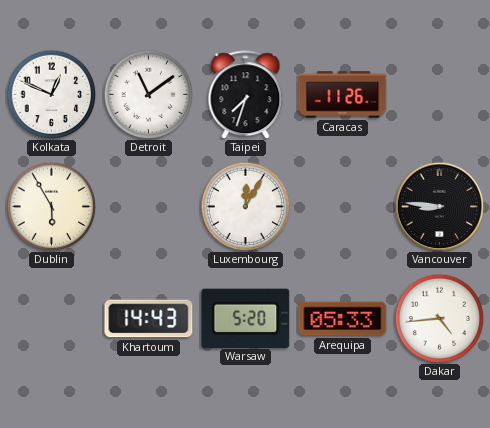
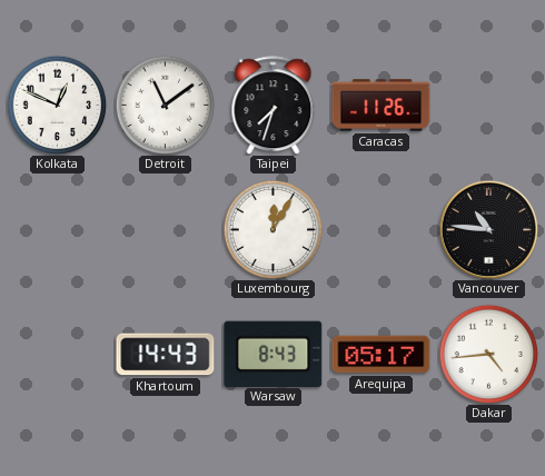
Dublin: 5:55 -> none
Vancouver: 8:46 -> 10:46
Warsaw: 5:20 -> 8:43
Arequipa: 05:33 -> 05:17
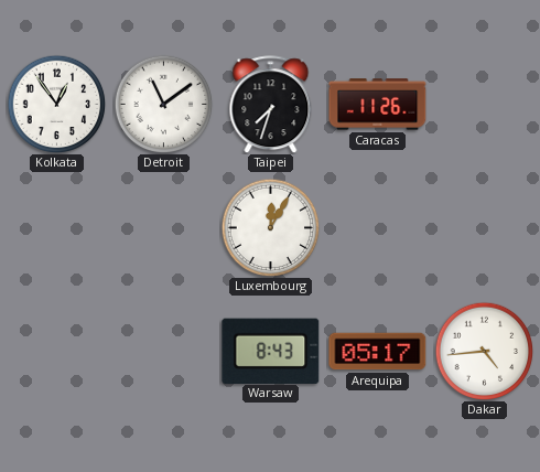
Kolkata: 12:49 -> 12:54
Vancouver: 10:46 -> none
Khartoum: 14:43 -> none
